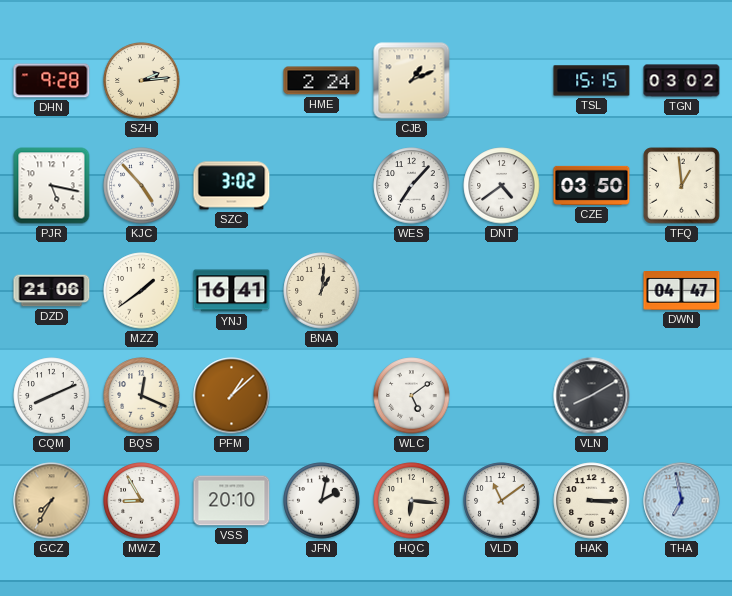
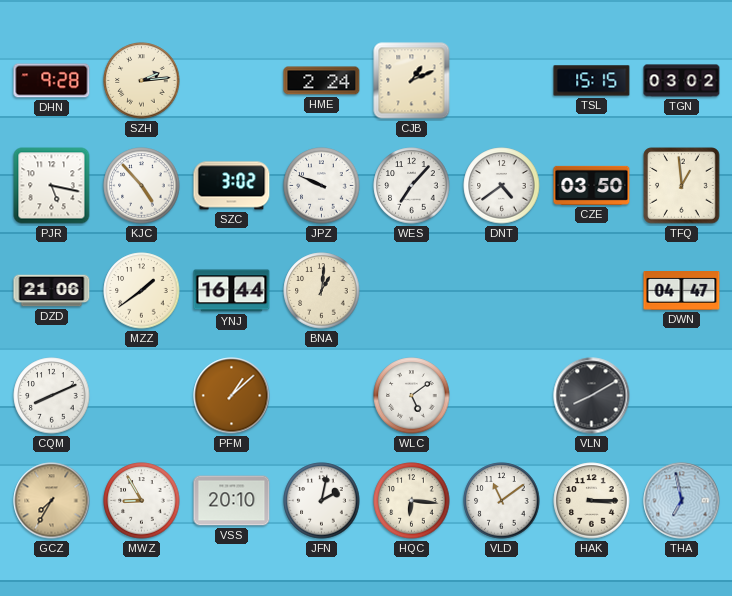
JPZ: none -> 9:49
YNJ: 16:41 -> 16:44
BQS: 12:19 -> none
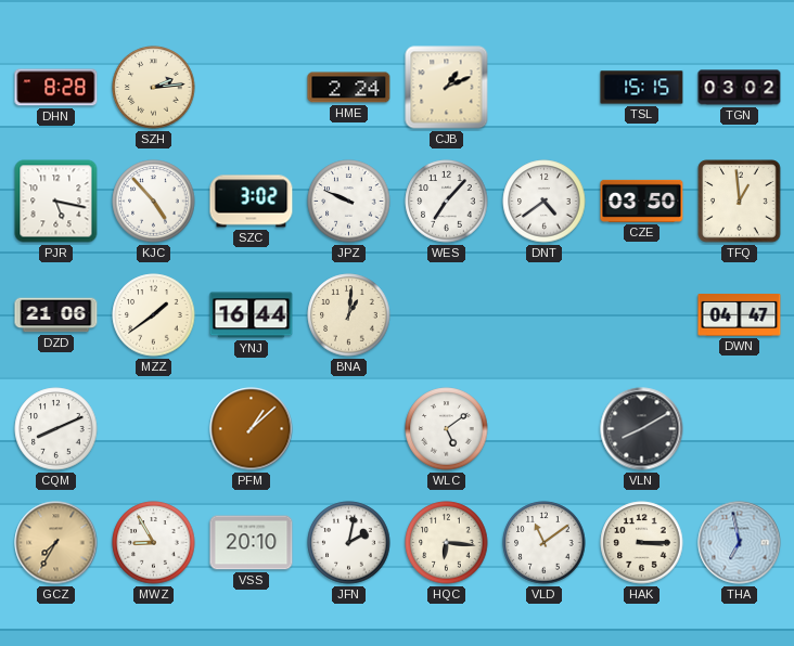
DHN: 9:28 -> 8:28
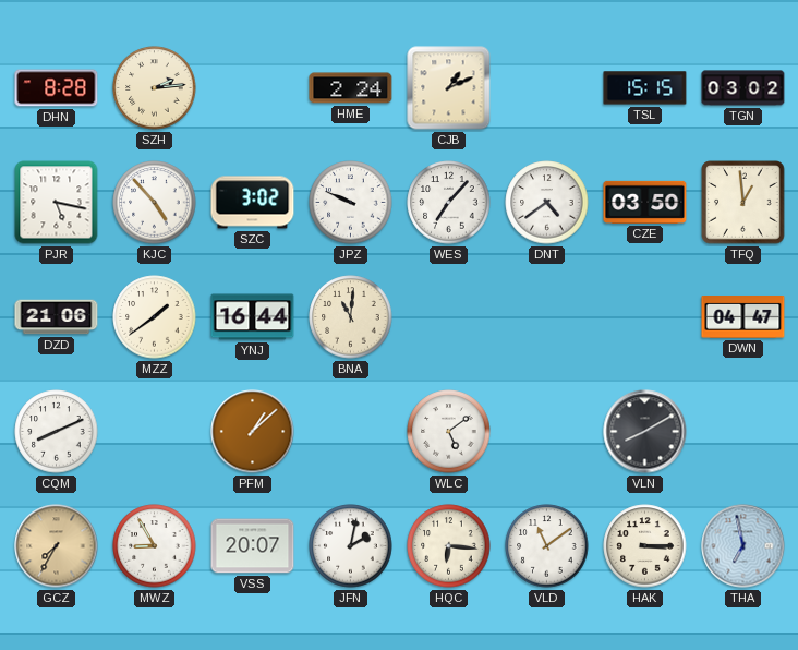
BNA: 1:01 -> 11:01
VSS: 20:10 -> 20:07
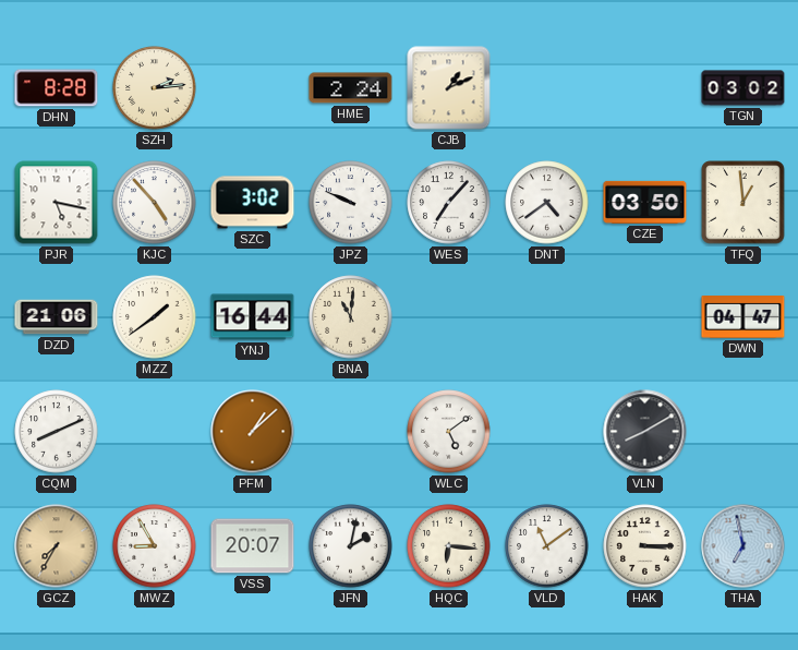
TSL: 15:15 -> none
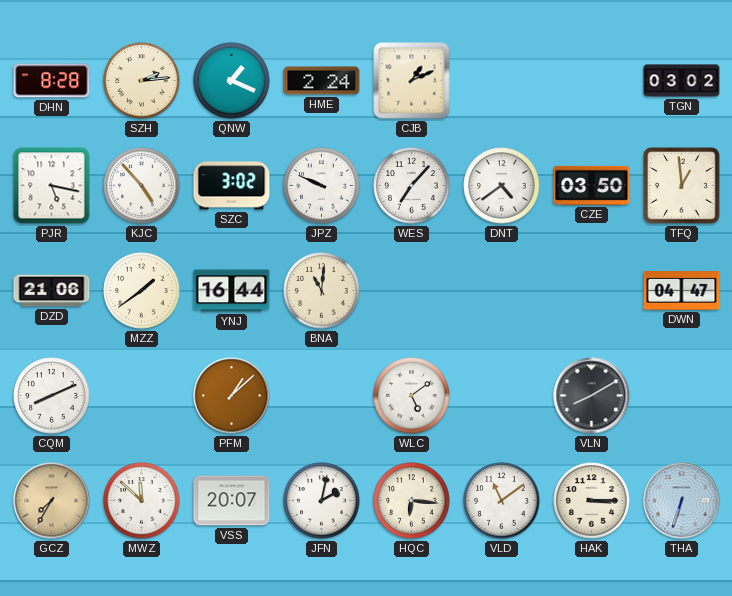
QNW: none -> 1:19
MWZ: 8:55 -> 11:52
THA: 6:58 -> 6:33
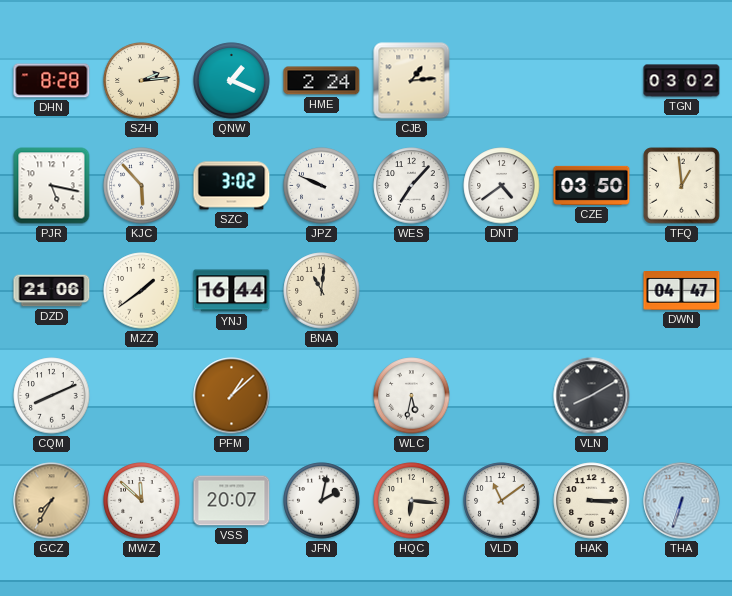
CJB: 1:11 -> 1:14
KJC: 4:53 -> 5:53
WLC: 5:09 -> 5:32
